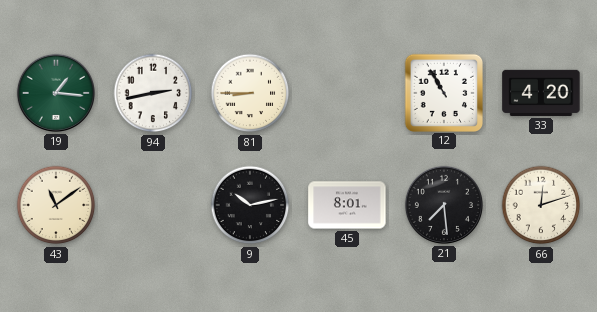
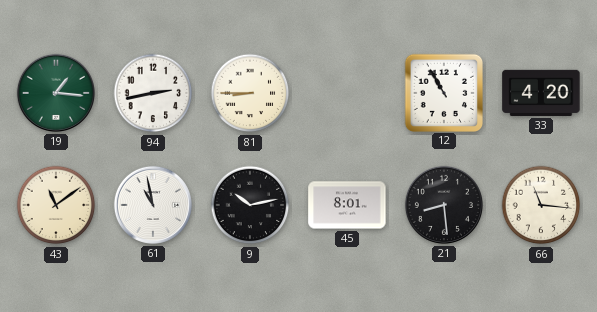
61: none -> 10:58
21: 7:29 -> 8:29
66: 12:12 -> 11:16
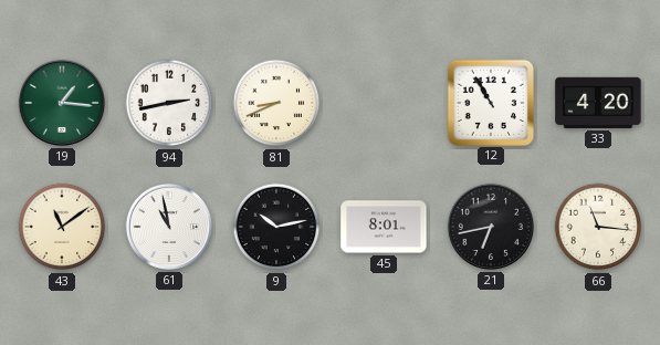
81: 8:45 -> 8:41
21: 8:29 -> 6:43
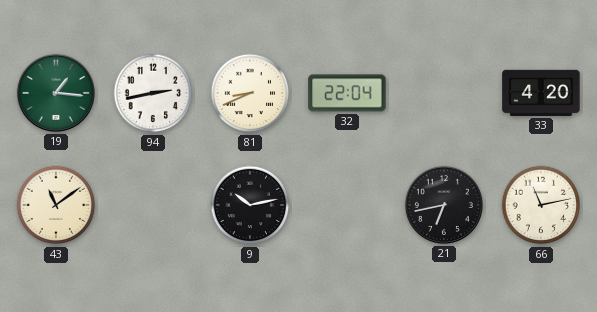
32: none -> 22:04
12: 10:55 -> none
61: 10:58 -> none
45: 8:01 -> none
66: 11:16 -> 11:13
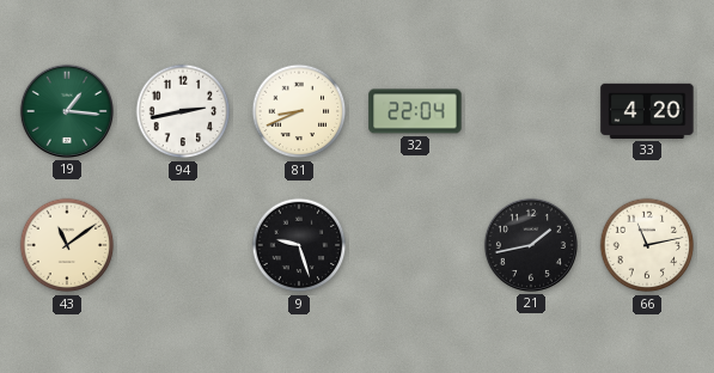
9: 10:13 -> 9:27
21: 6:43 -> 1:43
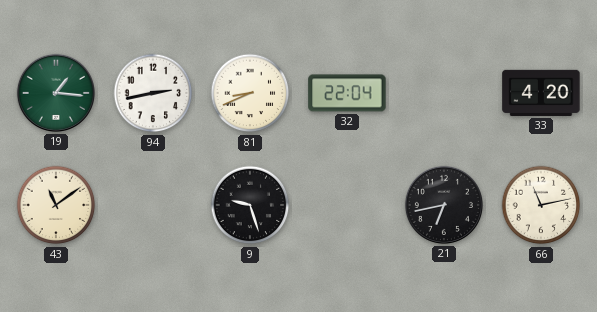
21: 1:43 -> 6:43
